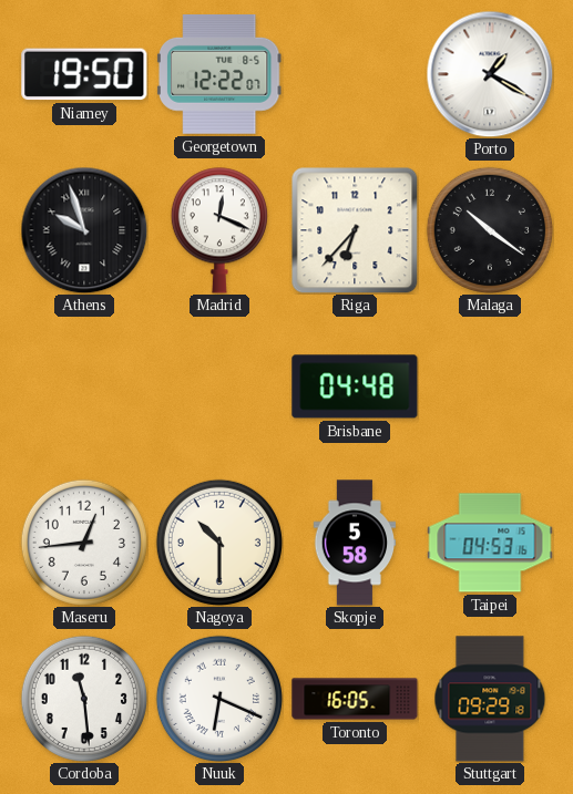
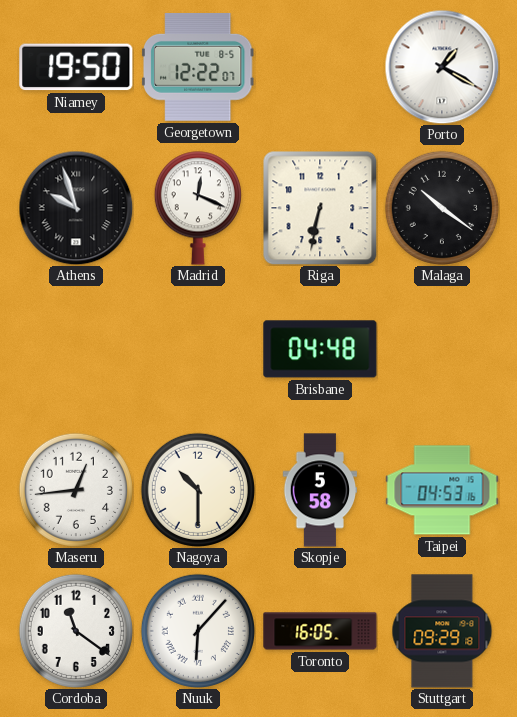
Riga: 6:37 -> 6:32
Cordoba: 11:29 -> 11:21
Nuuk: 6:19 -> 6:07
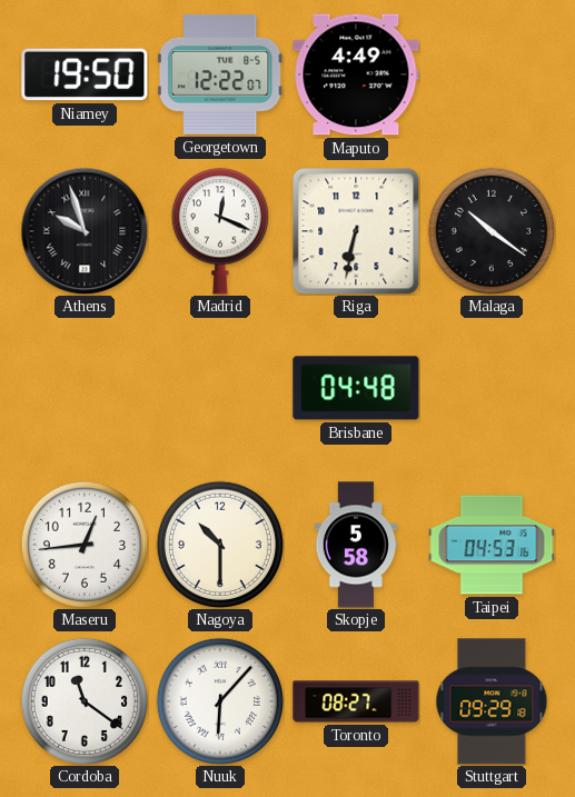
Maputo: none -> 4:49
Porto: 1:20 -> none
Toronto: 16:05 -> 08:27
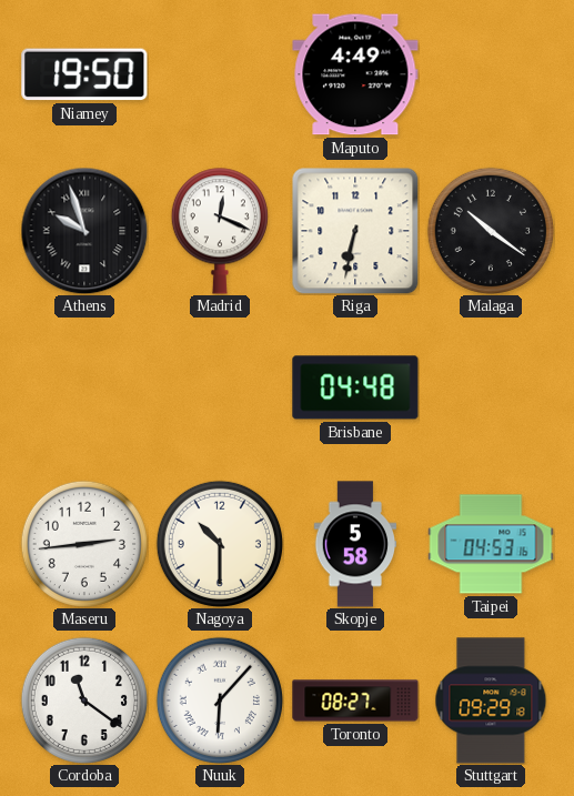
Georgetown: 12:22 -> none
Maseru: 12:44 -> 2:44
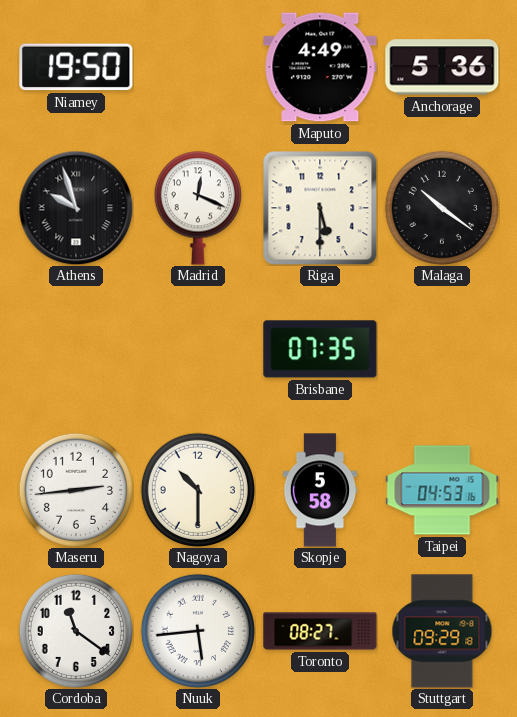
Anchorage: none -> 5:36
Riga: 6:32 -> 5:30
Brisbane: 04:48 -> 07:35
Nuuk: 6:07 -> 5:44
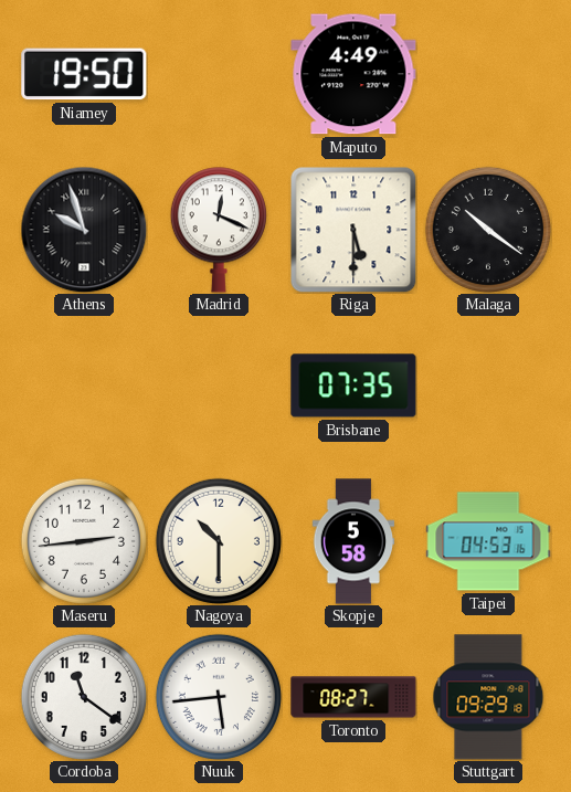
Anchorage: 5:36 -> none
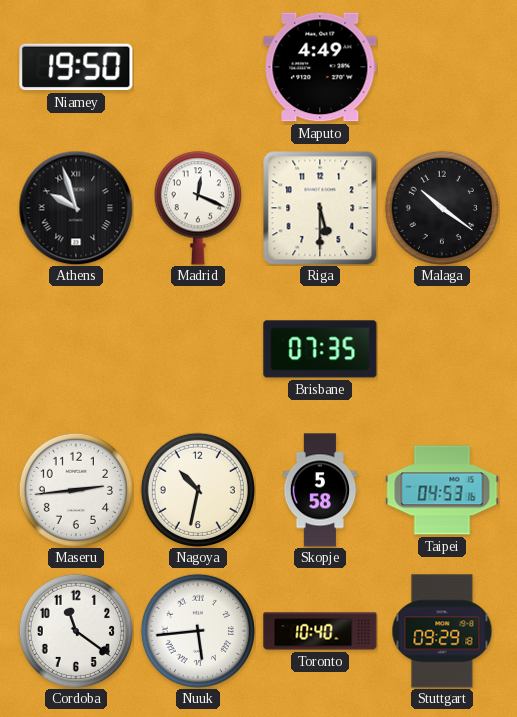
Nagoya: 10:30 -> 10:32
Toronto: 08:27 -> 10:40
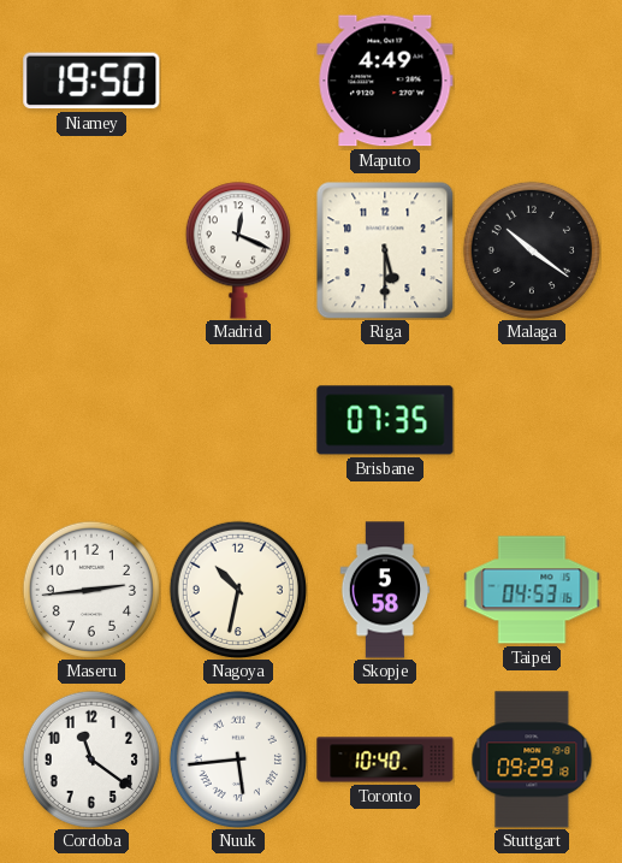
Athens: 9:57 -> none
